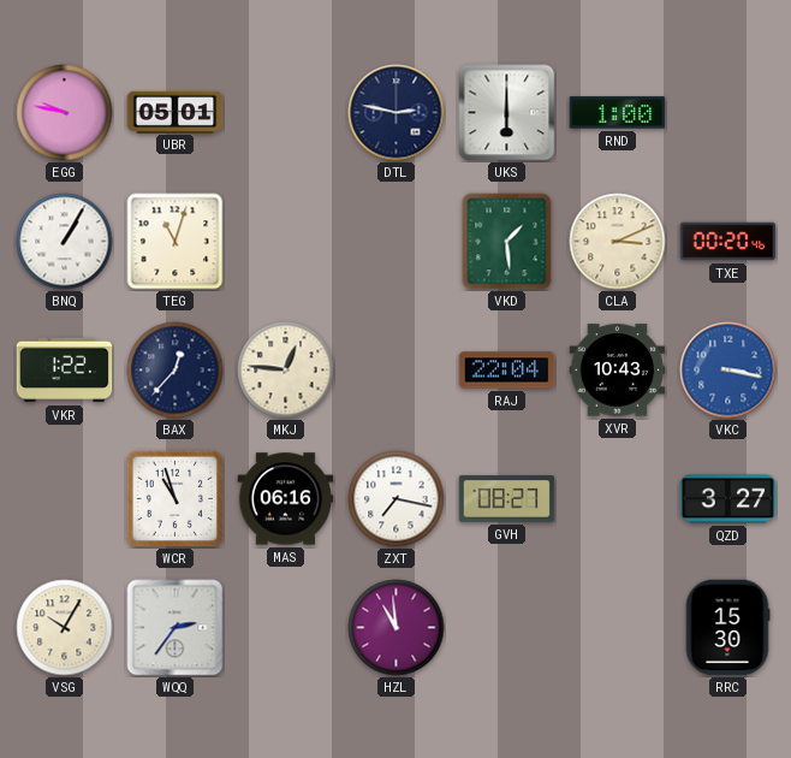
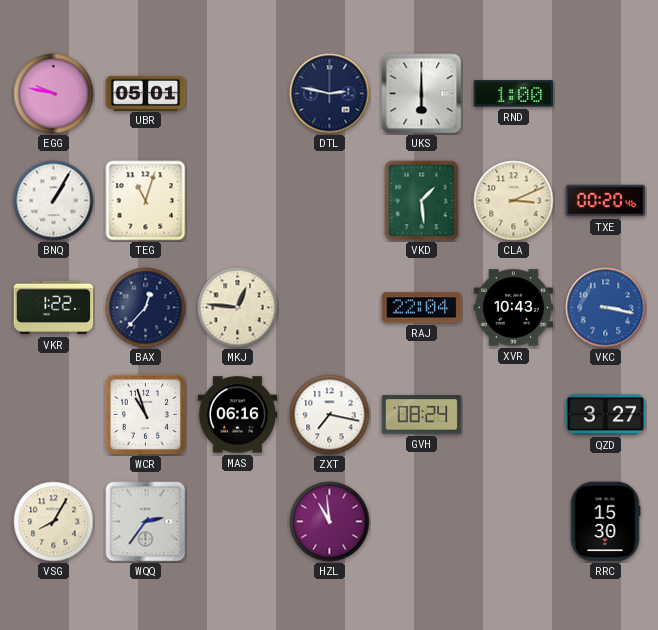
GVH: 08:27 -> 08:24
VSG: 10:05 -> 8:05
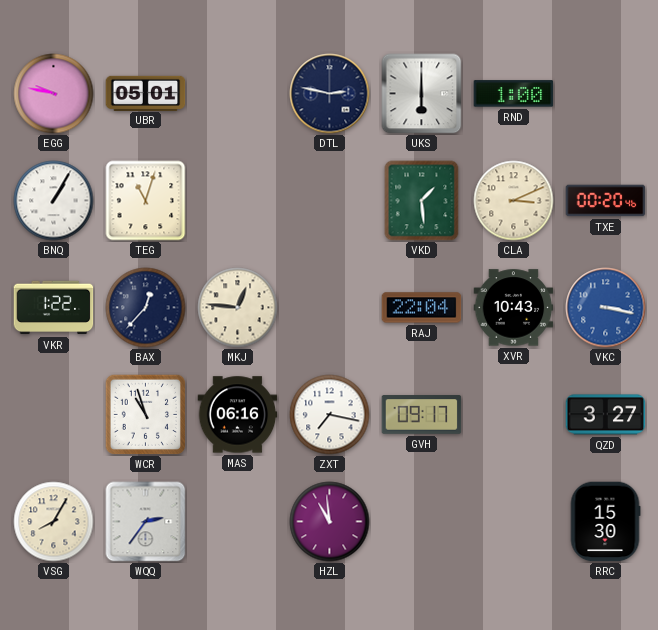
GVH: 08:24 -> 09:17
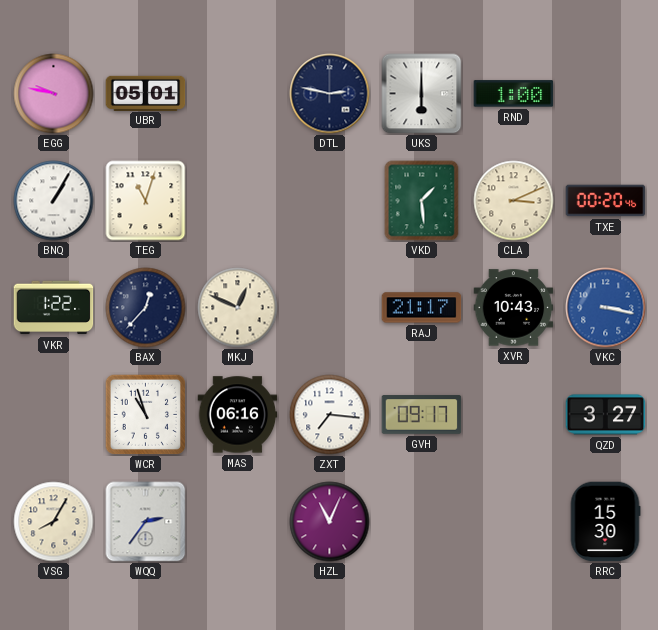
MKJ: 12:46 -> 12:49
RAJ: 22:04 -> 21:17
ZXT: 7:17 -> 7:16
HZL: 10:59 -> 11:04
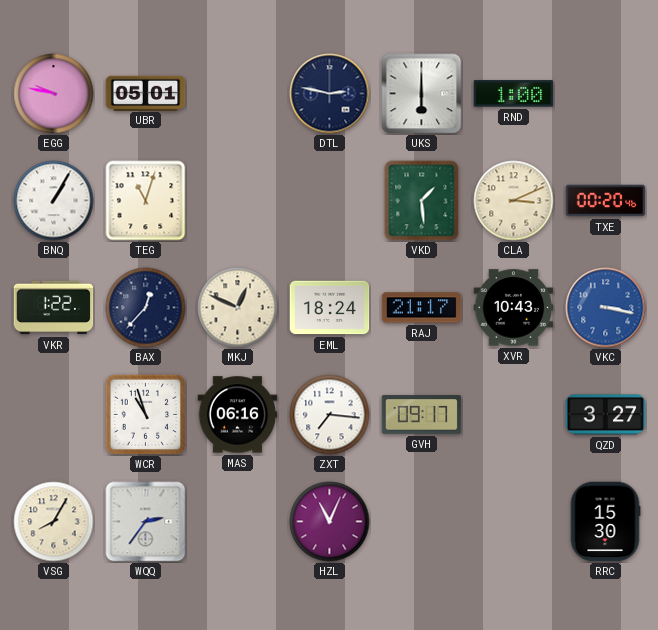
EML: none -> 18:24
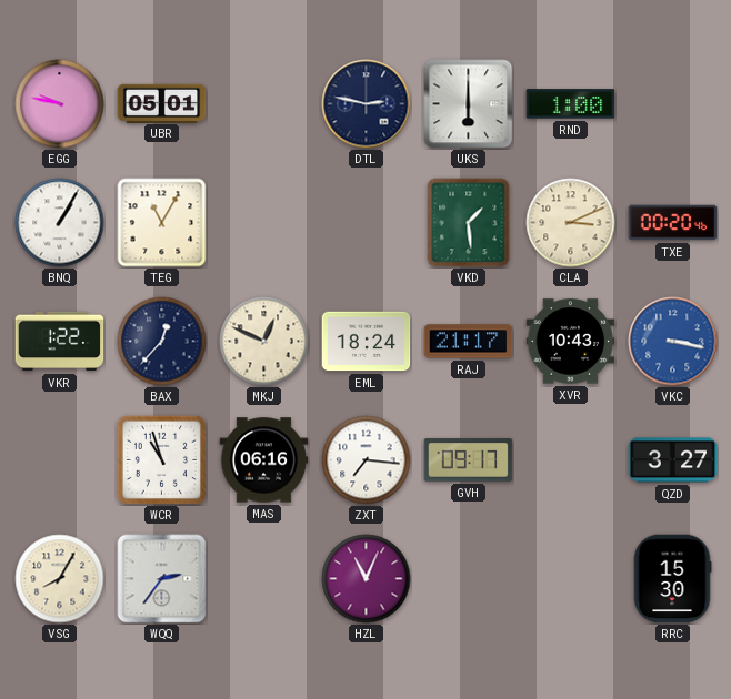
TEG: 11:03 -> 11:05
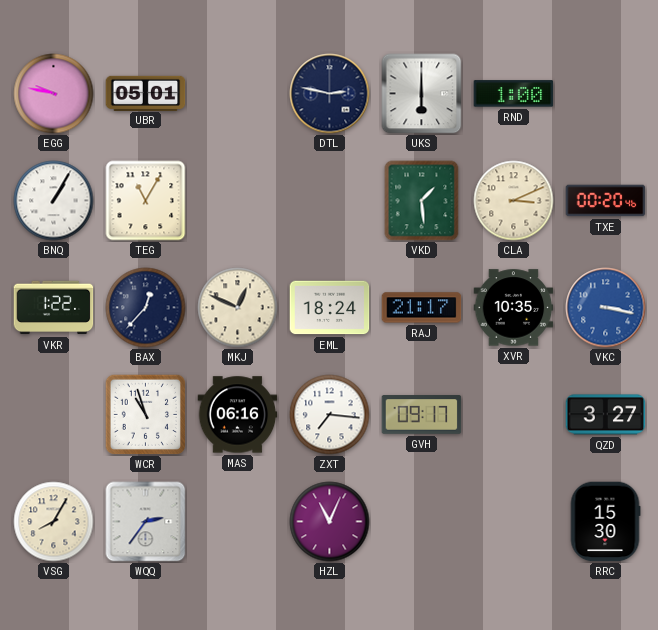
XVR: 10:43 -> 10:35
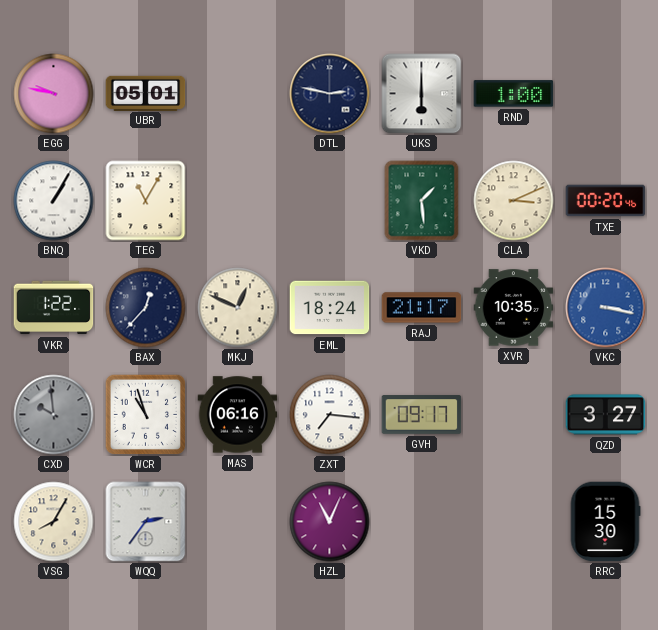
CXD: none -> 9:59
